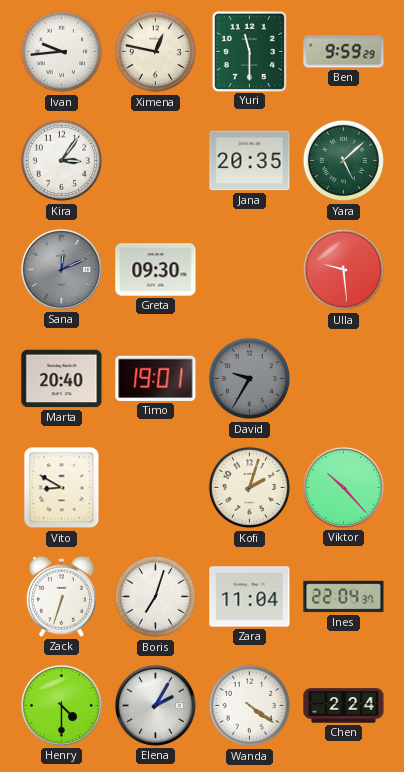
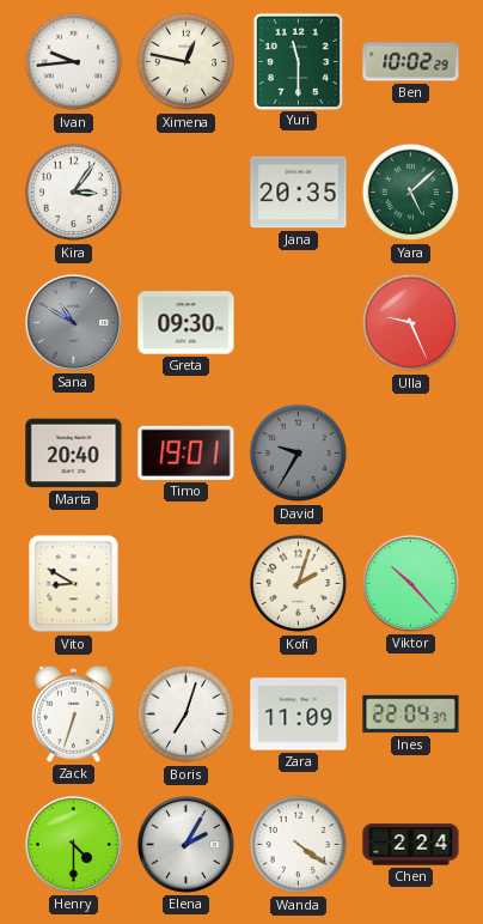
Ben: 9:59 -> 10:02
Sana: 12:11 -> 10:50
Ulla: 9:29 -> 9:26
Zara: 11:04 -> 11:09
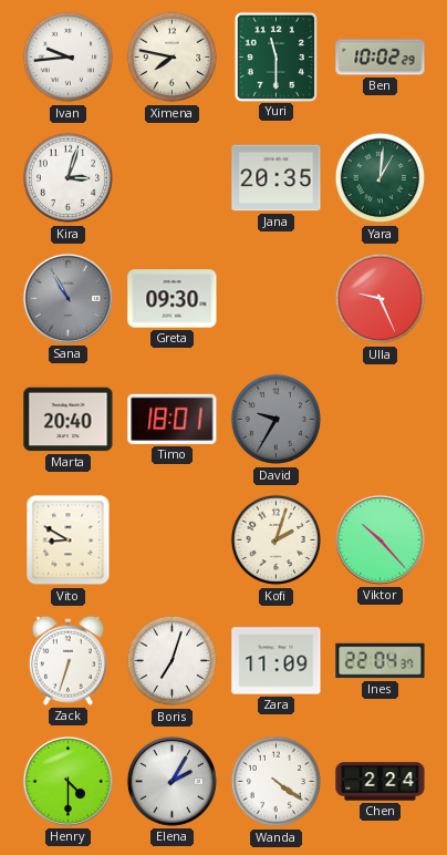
Ximena: 12:47 -> 7:47
Kira: 3:06 -> 3:03
Yara: 5:08 -> 1:01
Sana: 10:50 -> 10:55
Timo: 19:01 -> 18:01
